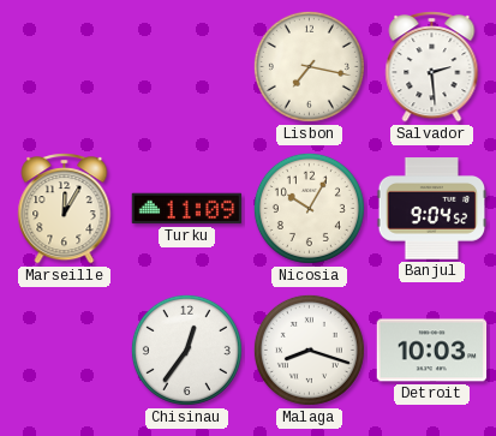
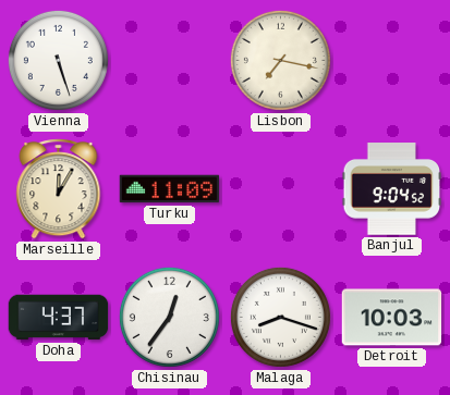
Vienna: none -> 5:27
Salvador: 2:29 -> none
Nicosia: 10:05 -> none
Doha: none -> 4:37
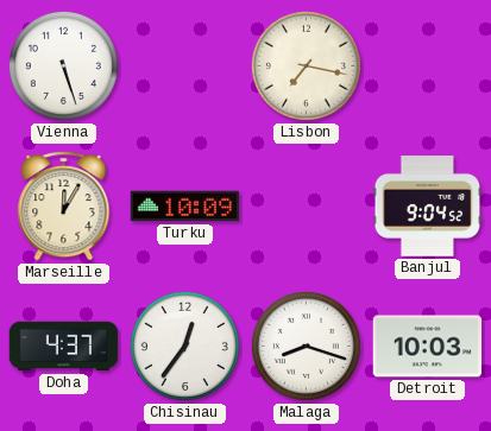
Turku: 11:09 -> 10:09
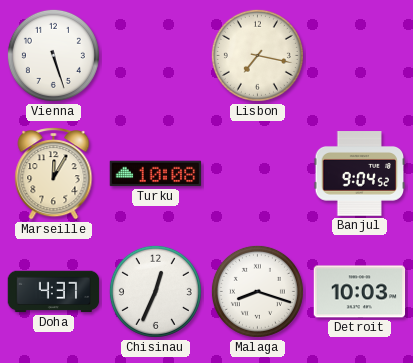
Turku: 10:09 -> 10:08
Chisinau: 12:36 -> 12:34
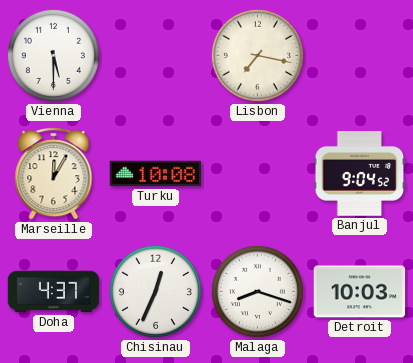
Vienna: 5:27 -> 5:30
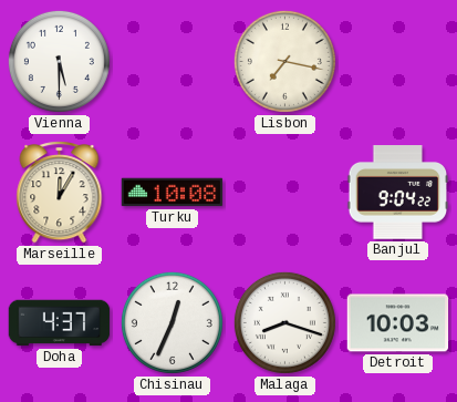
Banjul: 9:04:52 -> 9:04:22
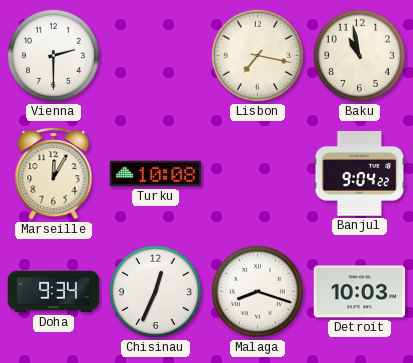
Vienna: 5:30 -> 2:30
Baku: none -> 10:58
Doha: 4:37 -> 9:34
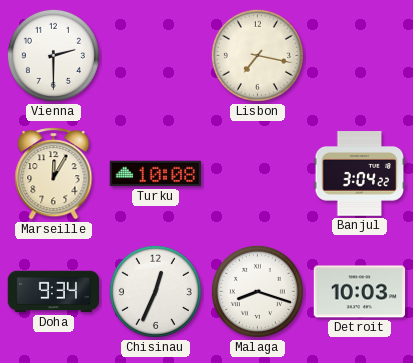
Baku: 10:58 -> none
Banjul: 9:04 -> 3:04
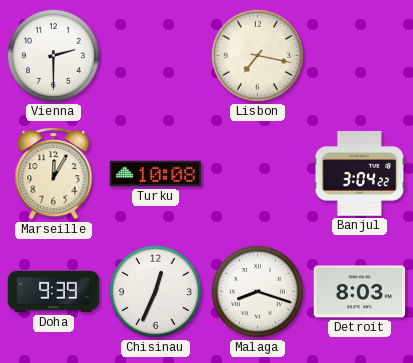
Doha: 9:34 -> 9:39
Detroit: 10:03 -> 8:03
